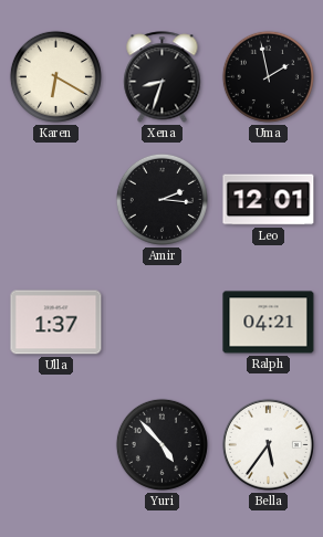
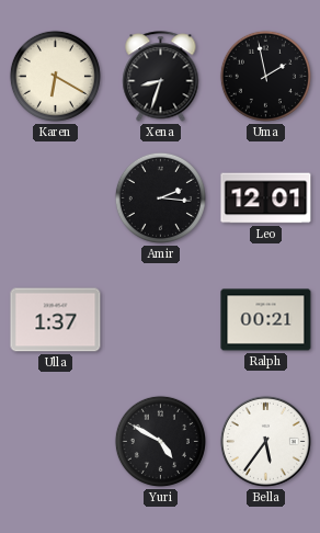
Ralph: 04:21 -> 00:21
Yuri: 4:53 -> 4:50
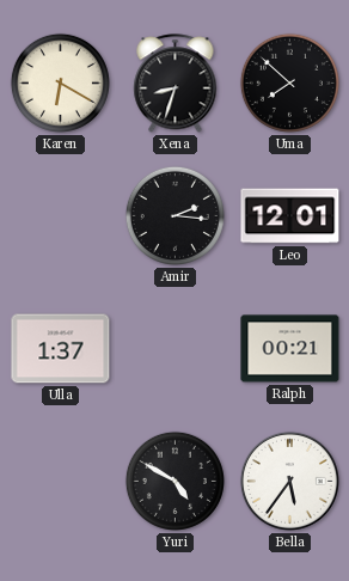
Uma: 1:58 -> 7:52
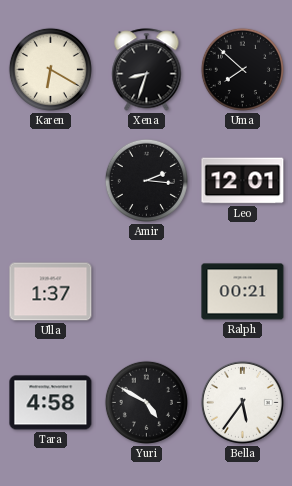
Tara: none -> 4:58
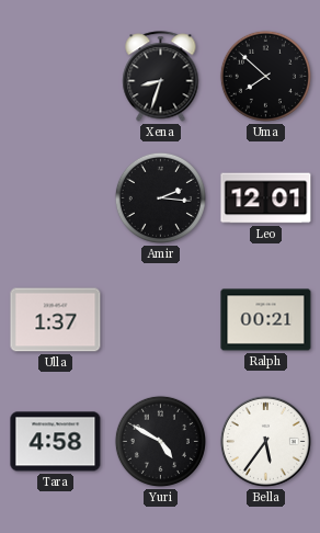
Karen: 6:20 -> none
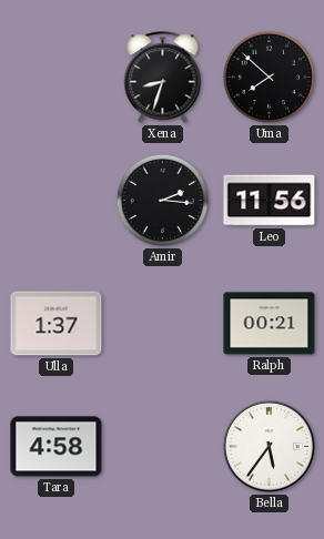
Leo: 12:01 -> 11:56
Yuri: 4:50 -> none
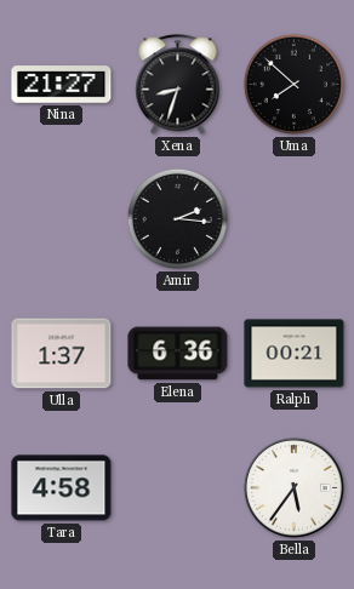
Nina: none -> 21:27
Leo: 11:56 -> none
Elena: none -> 6:36
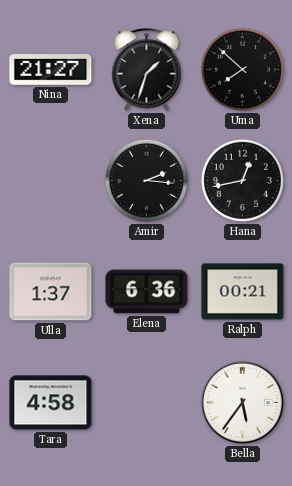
Xena: 8:33 -> 1:33
Hana: none -> 12:43
